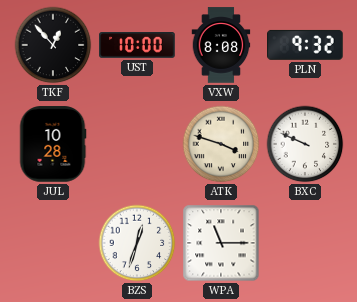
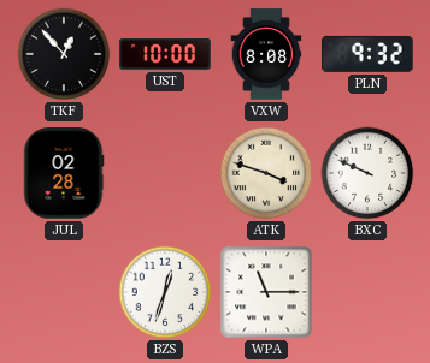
JUL: 10:28 -> 02:28
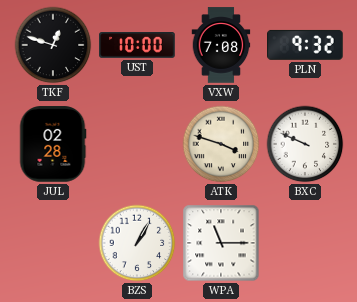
TKF: 12:53 -> 12:48
VXW: 8:08 -> 7:08
BZS: 12:33 -> 1:05
